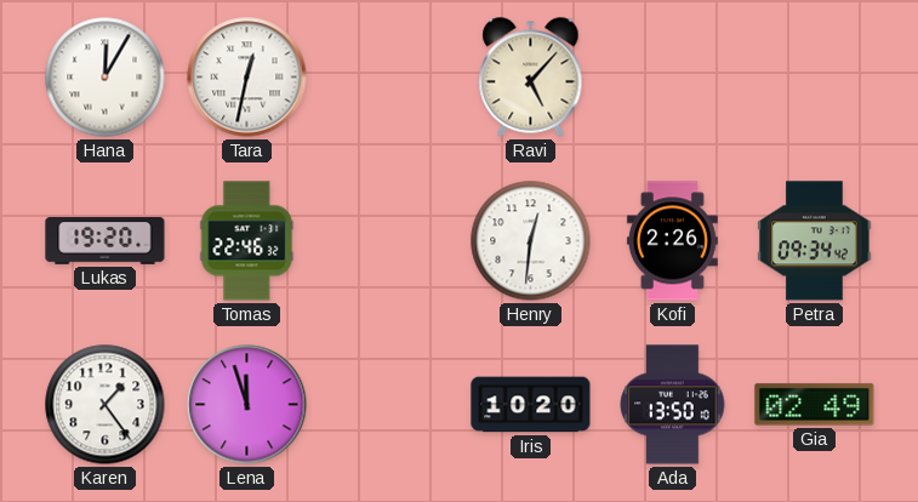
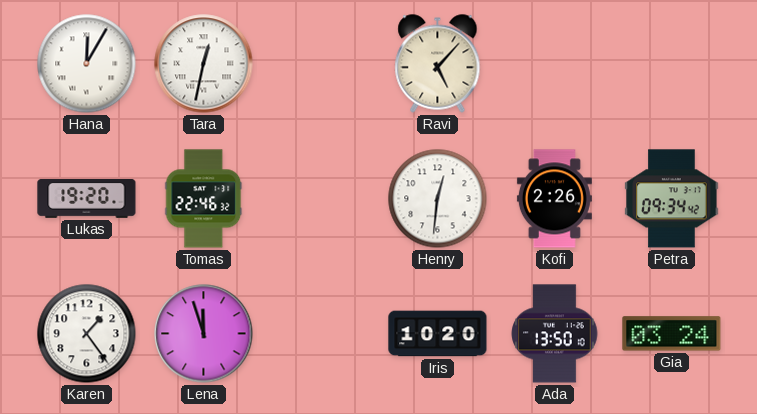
Gia: 02:49 -> 03:24
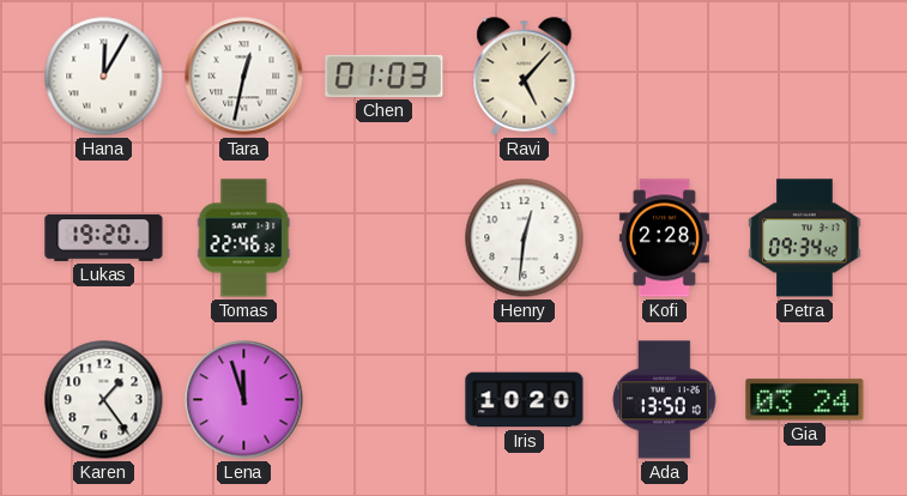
Chen: none -> 01:03
Kofi: 2:26 -> 2:28
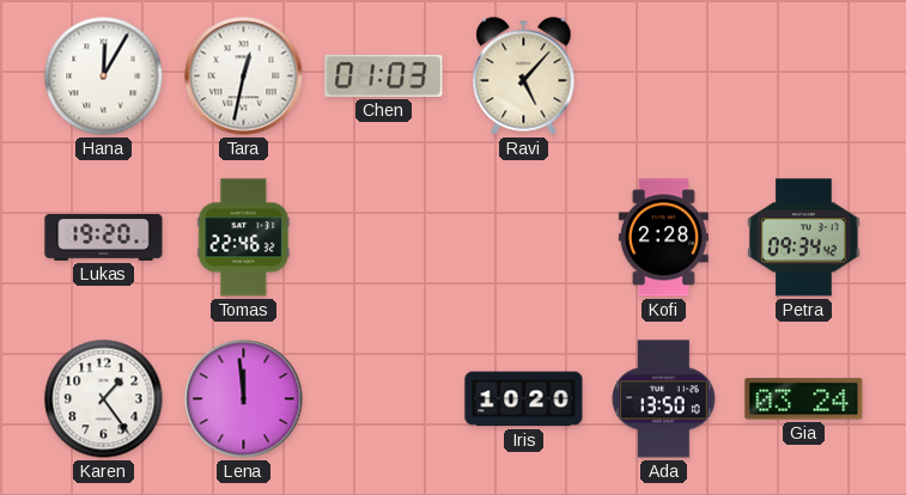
Henry: 12:31 -> none
Lena: 11:57 -> 11:59
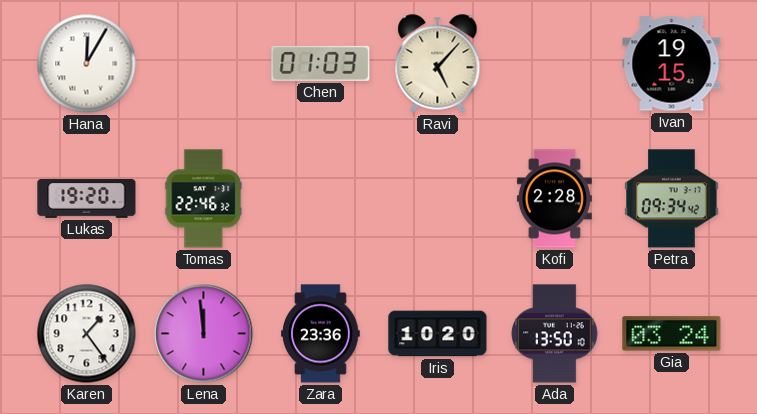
Tara: 12:32 -> none
Ivan: none -> 19:15
Zara: none -> 23:36
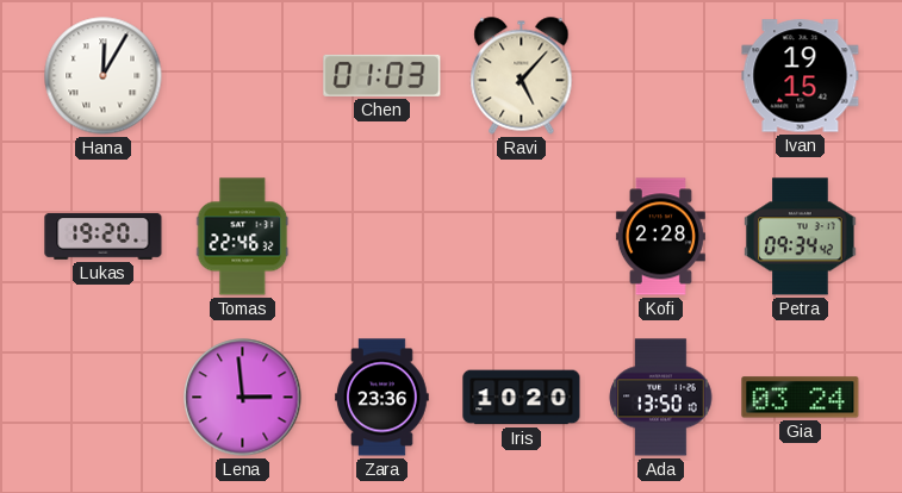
Karen: 1:24 -> none
Lena: 11:59 -> 2:59
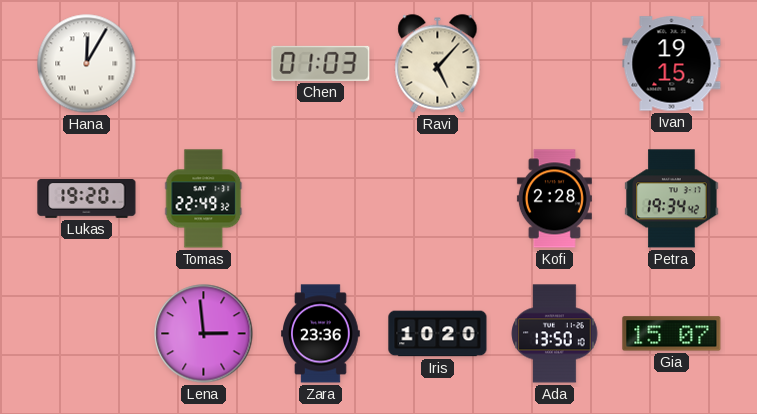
Tomas: 22:46 -> 22:49
Petra: 09:34 -> 19:34
Gia: 03:24 -> 15:07
